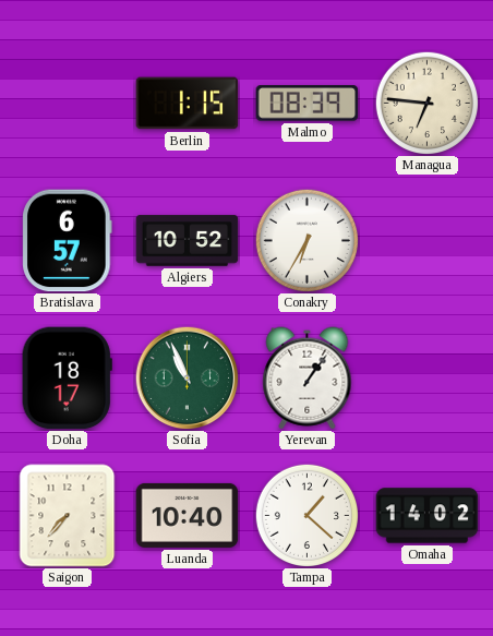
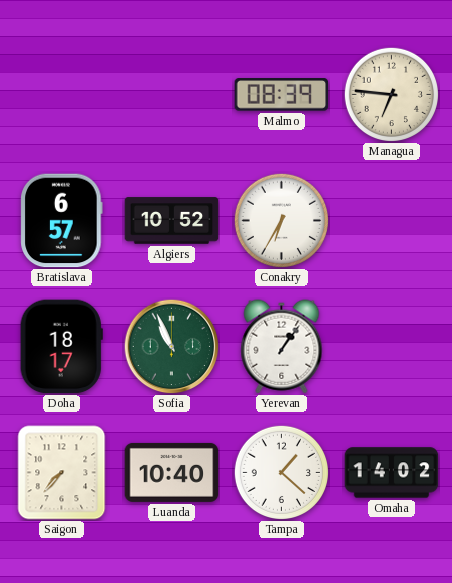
Berlin: 1:15 -> none
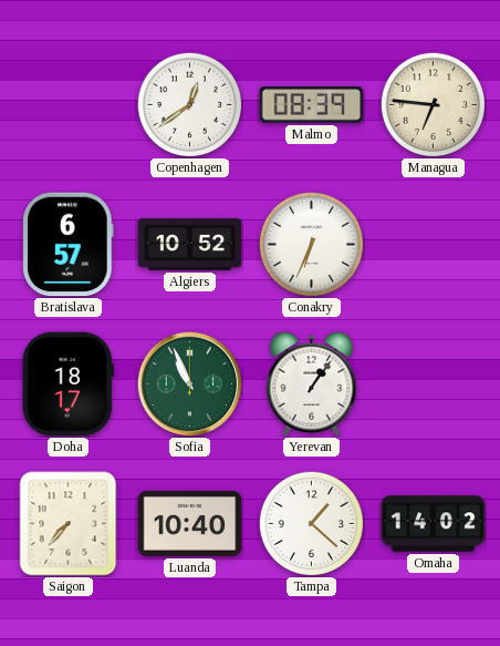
Copenhagen: none -> 12:39
Conakry: 6:35 -> 6:34
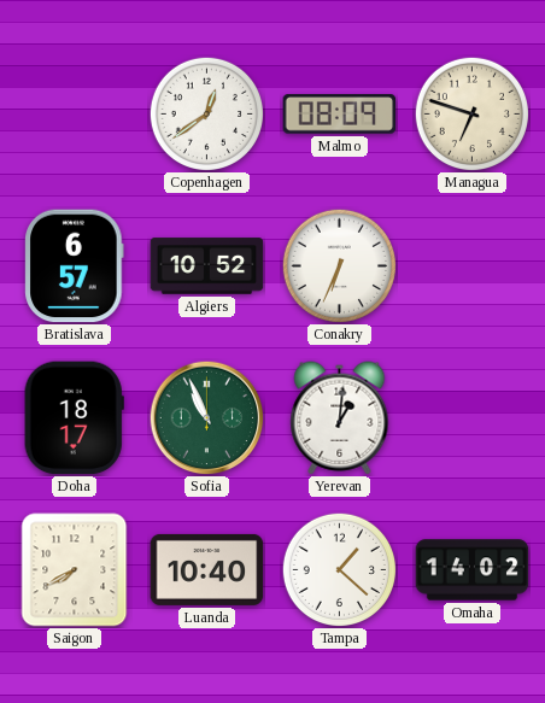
Malmo: 08:39 -> 08:09
Managua: 6:46 -> 6:48
Yerevan: 1:06 -> 1:01
Saigon: 7:37 -> 7:40
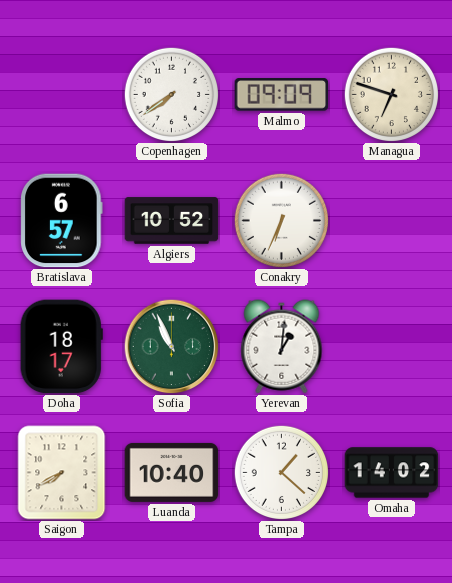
Copenhagen: 12:39 -> 7:39
Malmo: 08:09 -> 09:09
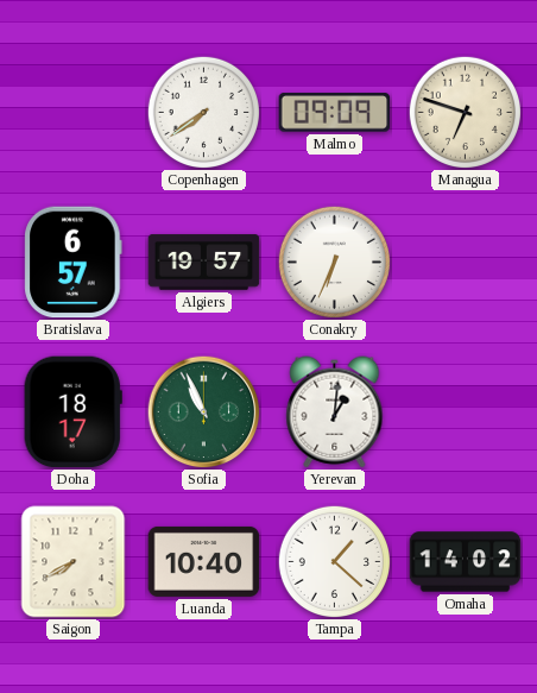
Algiers: 10:52 -> 19:57
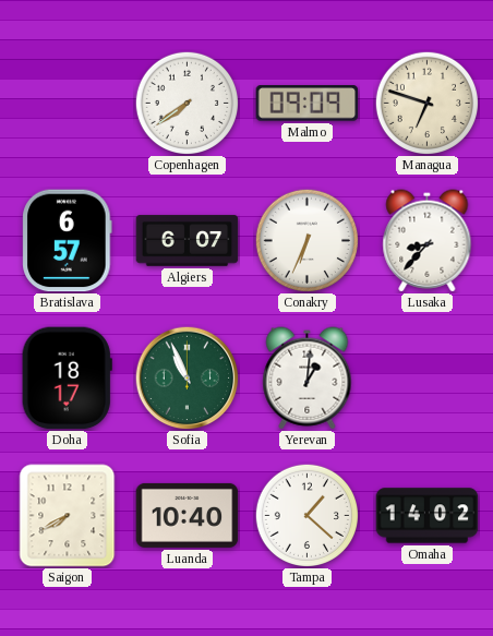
Algiers: 19:57 -> 6:07
Lusaka: none -> 8:37
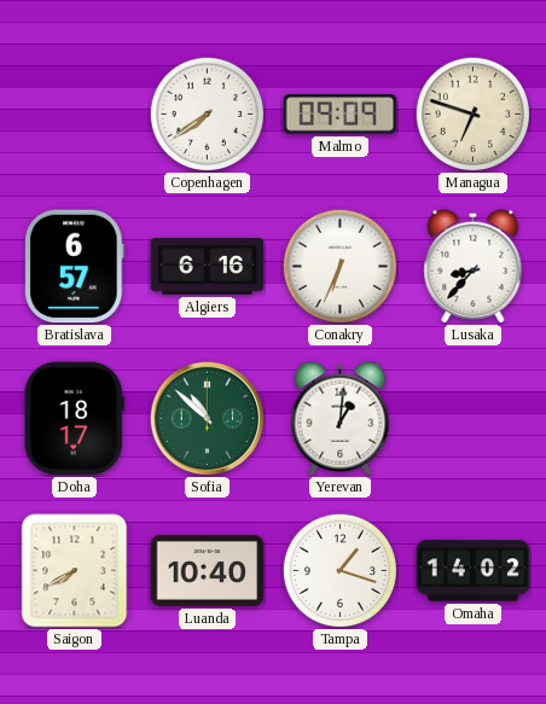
Algiers: 6:07 -> 6:16
Sofia: 10:56 -> 10:52
Tampa: 1:22 -> 1:18
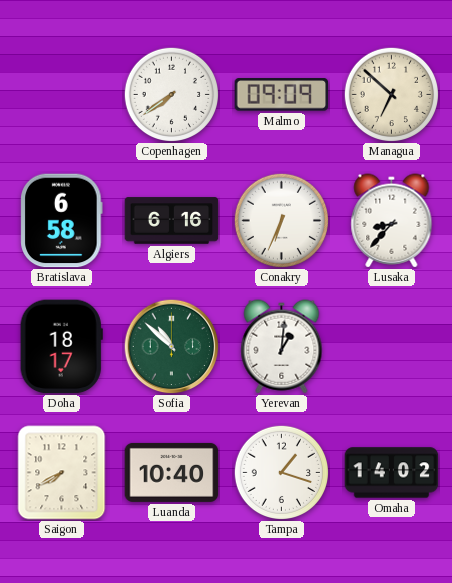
Managua: 6:48 -> 6:52
Bratislava: 6:57 -> 6:58
